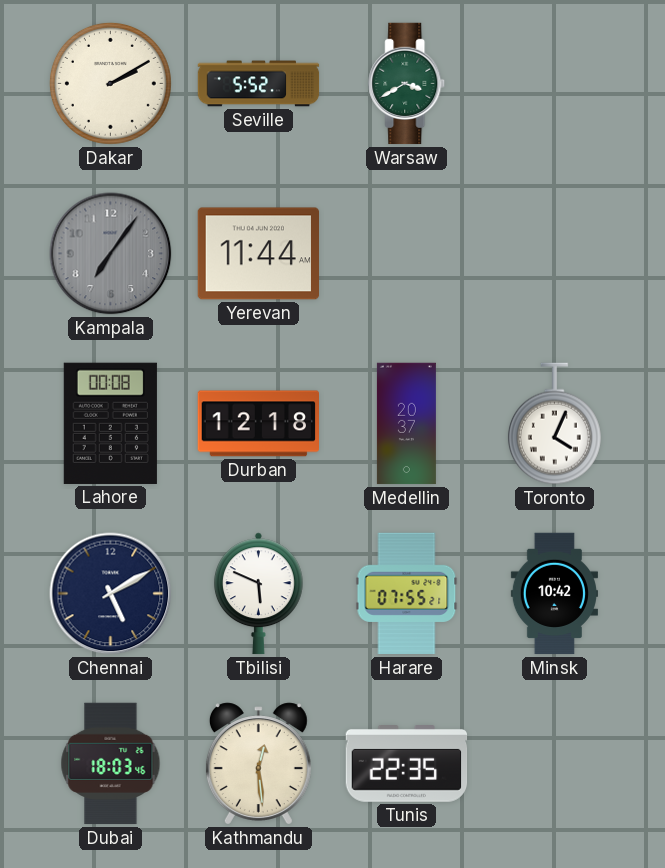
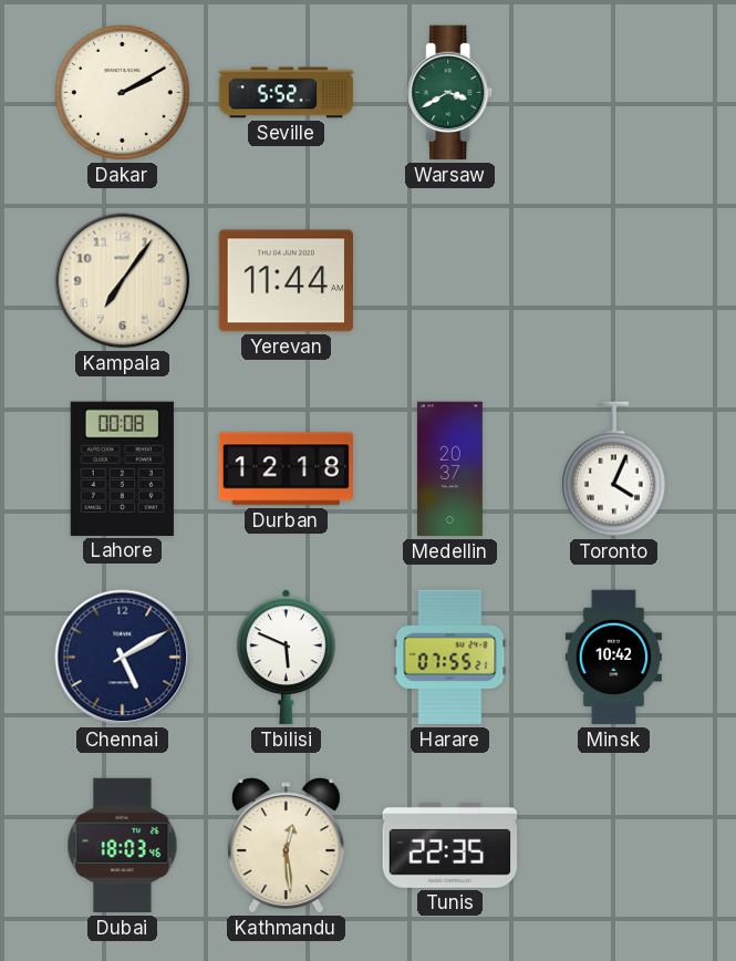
Kampala dial: grey -> cream
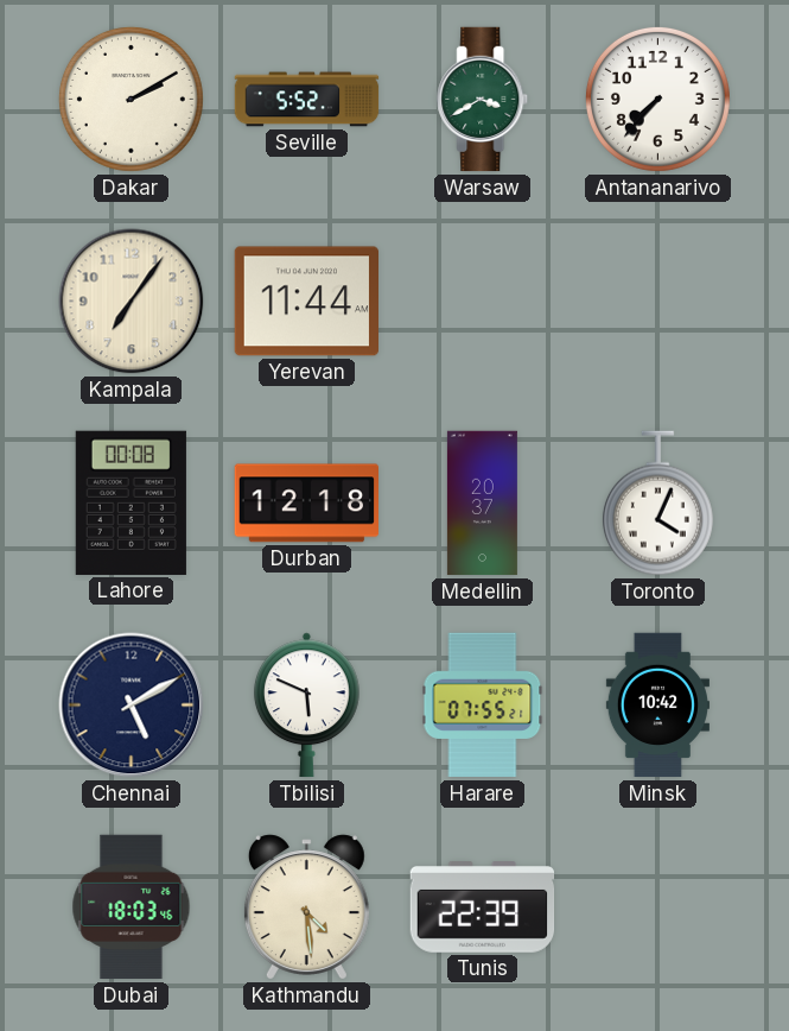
Antananarivo: none -> 7:37
Kathmandu: 12:29 -> 4:29
Tunis: 22:35 -> 22:39
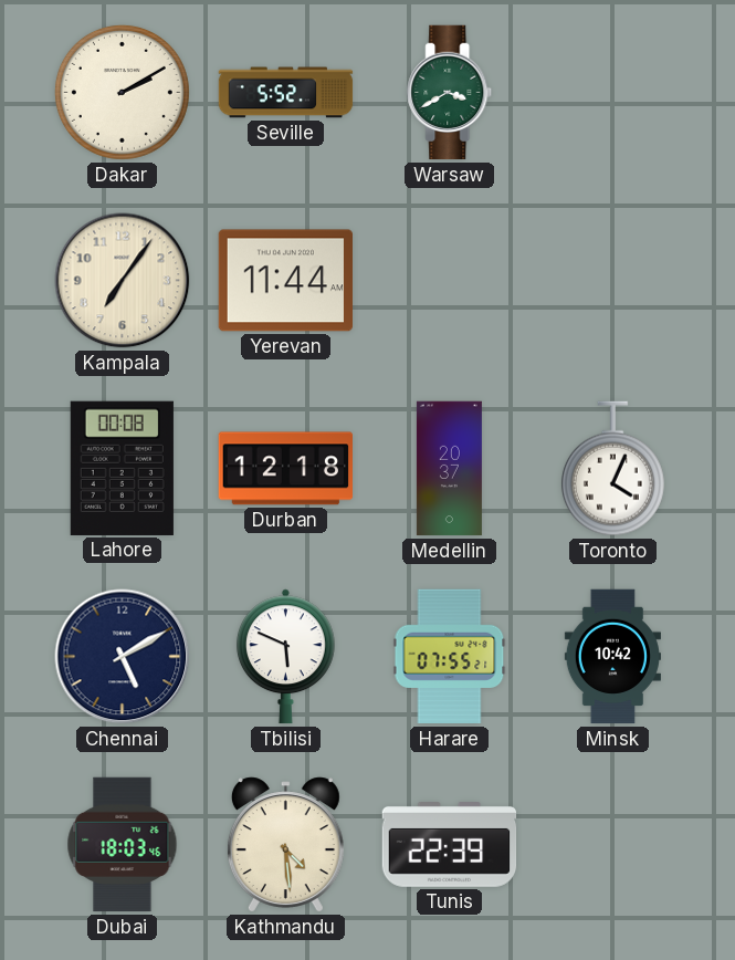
Antananarivo: 7:37 -> none
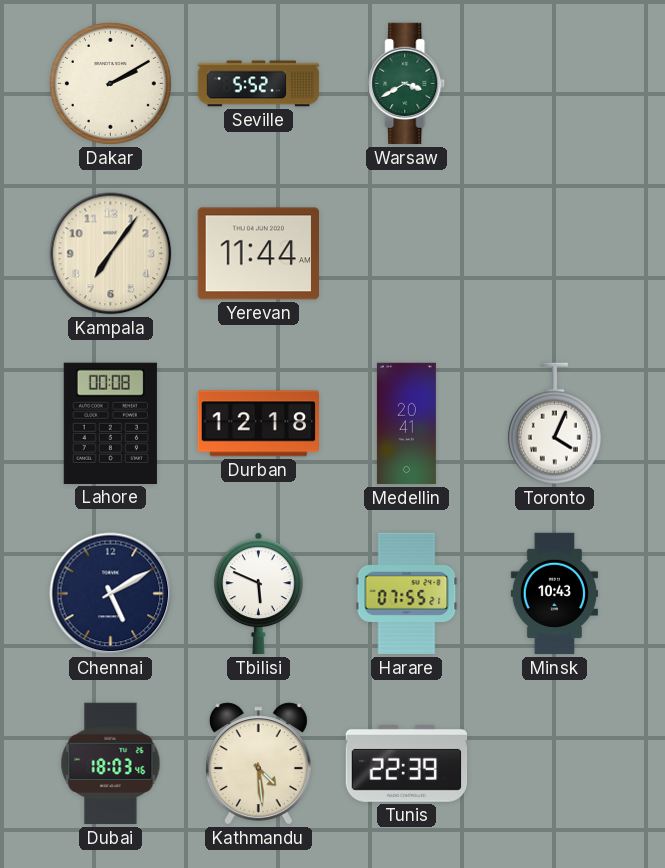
Medellin: 20:37 -> 20:41
Minsk: 10:42 -> 10:43
